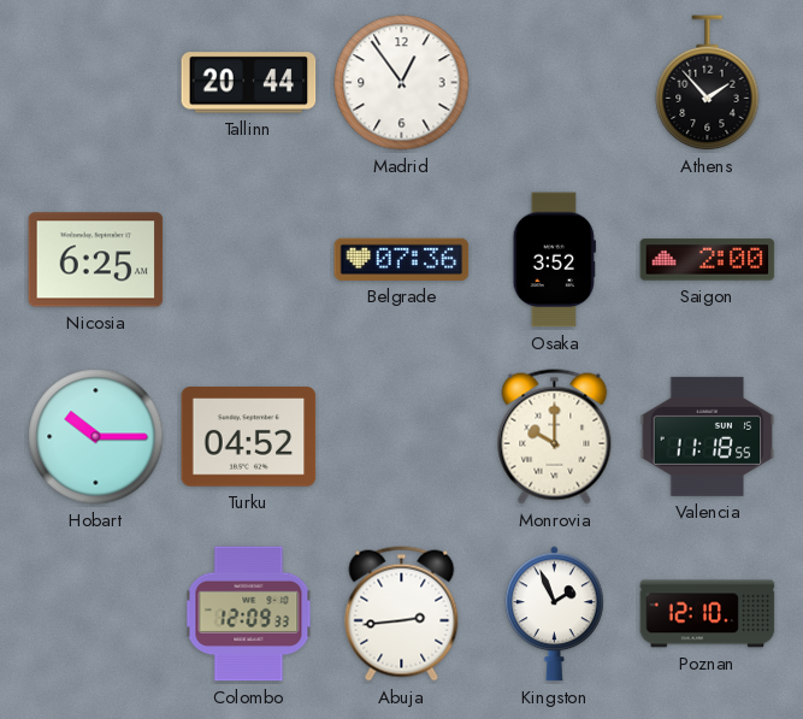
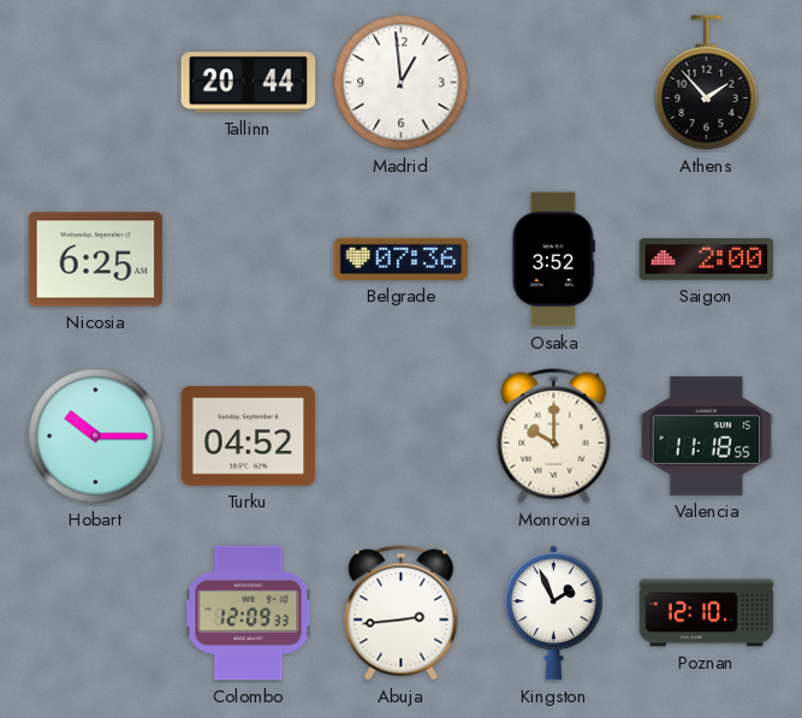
Madrid: 12:54 -> 12:59
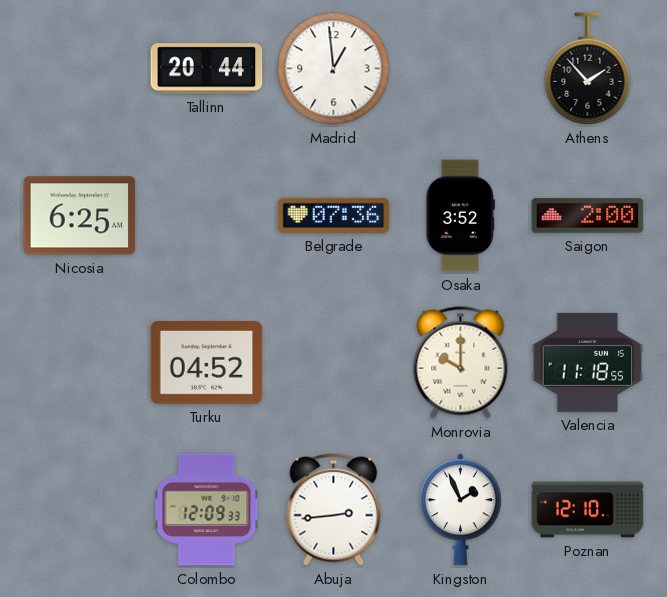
Hobart: 10:15 -> none
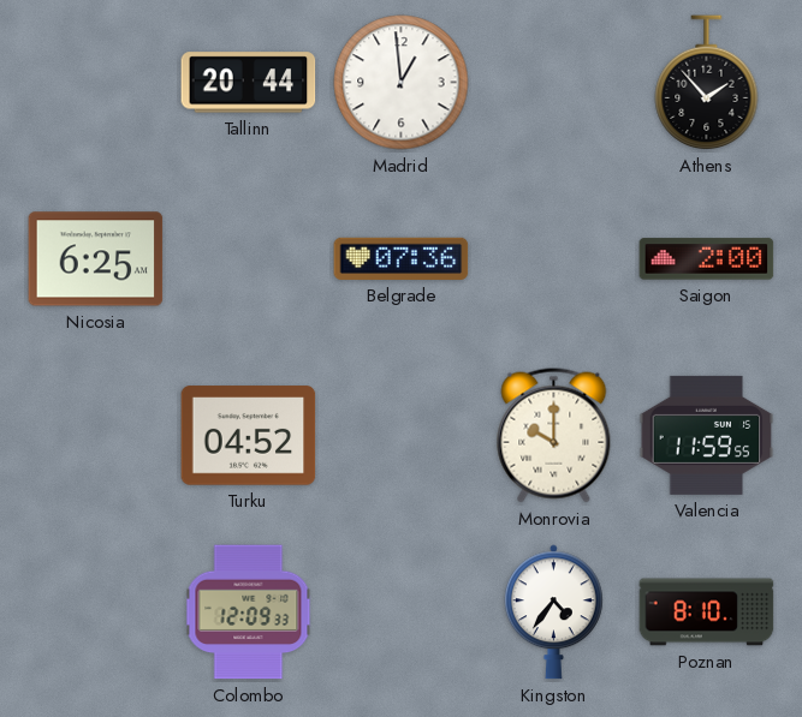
Osaka: 3:52 -> none
Valencia: 11:18 -> 11:59
Abuja: 2:44 -> none
Kingston: 1:56 -> 4:36
Poznan: 12:10 -> 8:10
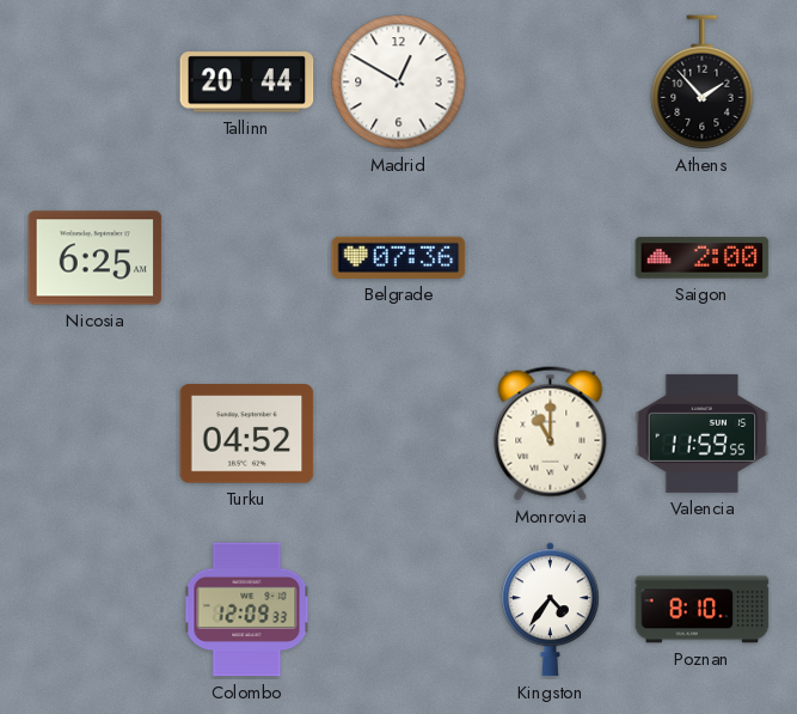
Madrid: 12:59 -> 12:50
Monrovia: 10:00 -> 11:00
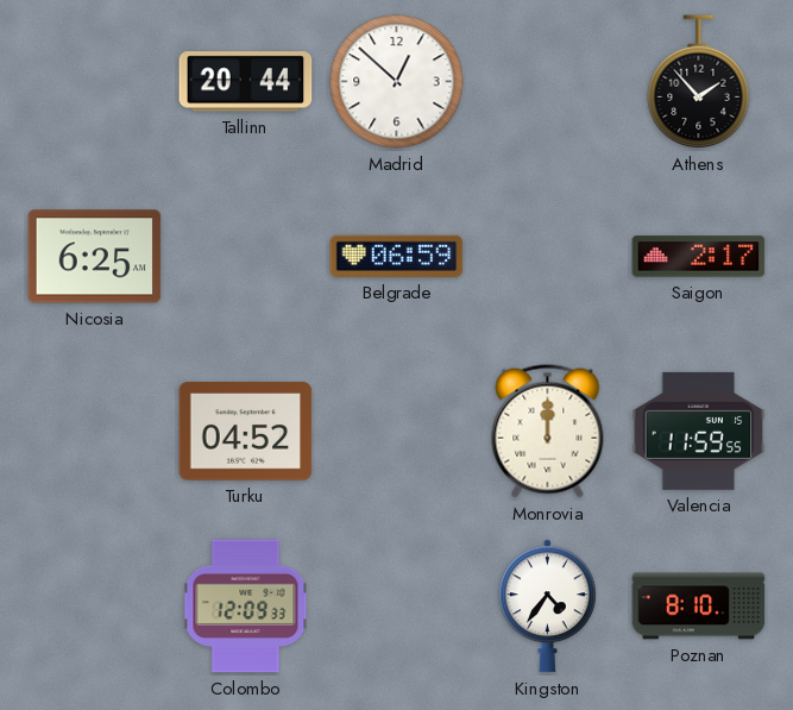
Madrid: 12:50 -> 12:52
Belgrade: 07:36 -> 06:59
Saigon: 2:00 -> 2:17
Monrovia: 11:00 -> 12:00
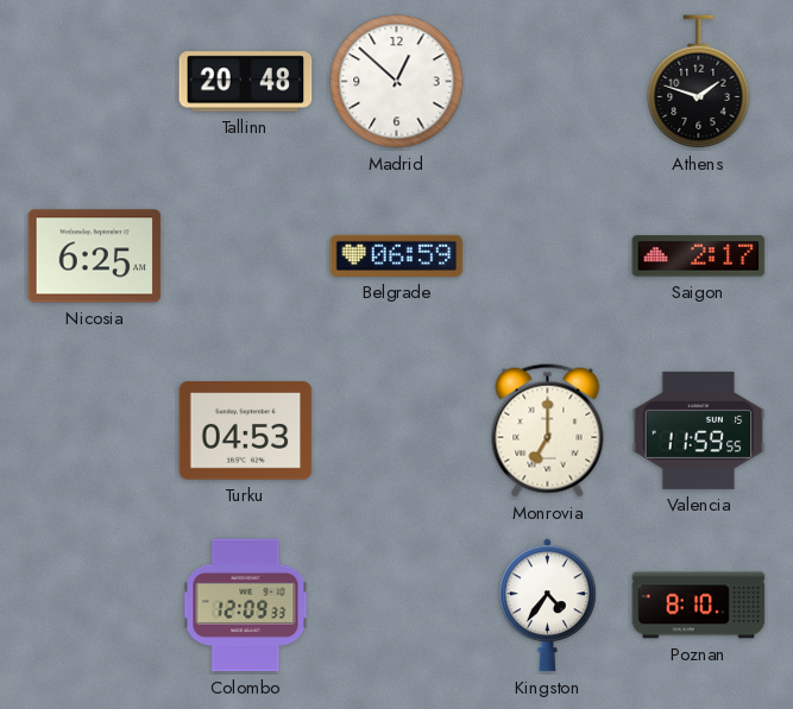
Tallinn: 20:44 -> 20:48
Athens: 1:53 -> 1:48
Turku: 04:52 -> 04:53
Monrovia: 12:00 -> 7:00
